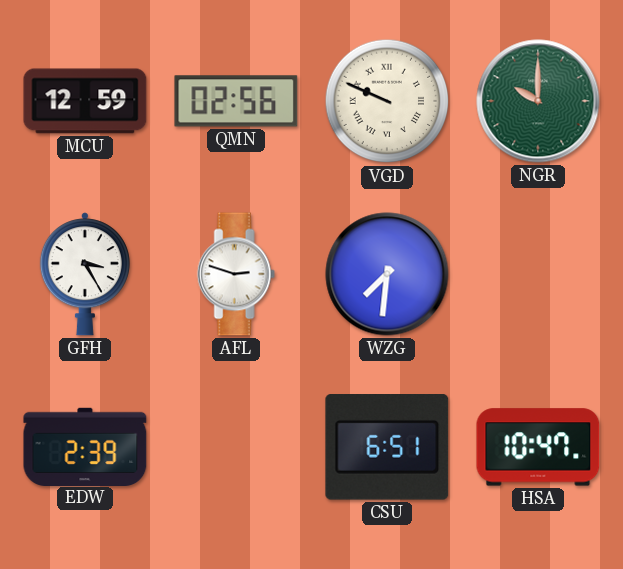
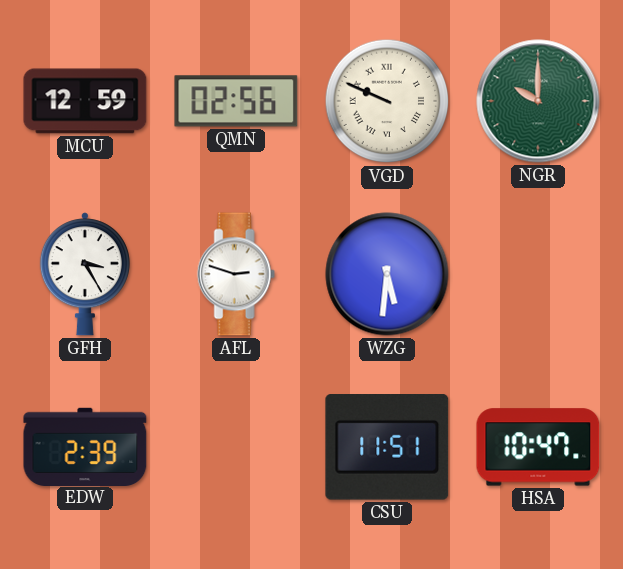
WZG: 7:31 -> 5:31
CSU: 6:51 -> 11:51
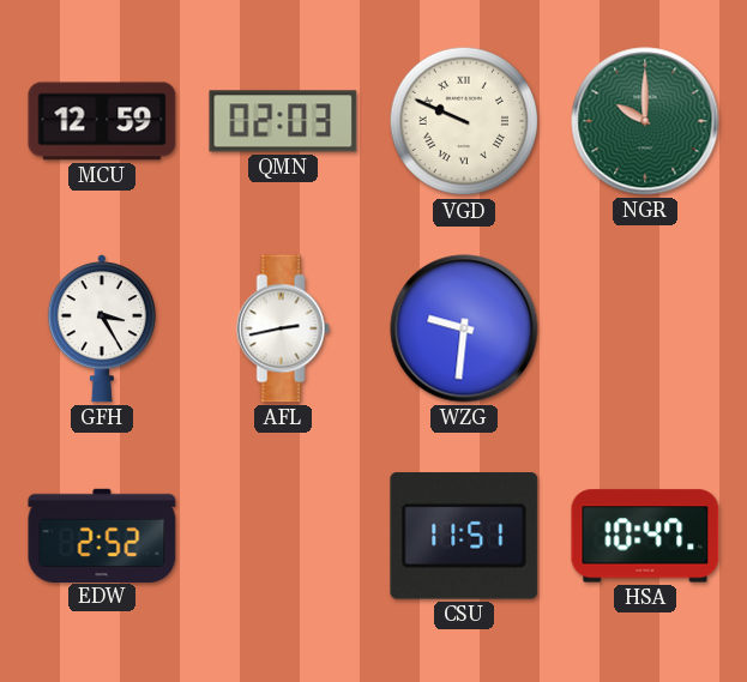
QMN: 02:56 -> 02:03
AFL: 2:48 -> 2:43
WZG: 5:31 -> 9:31
EDW: 2:39 -> 2:52
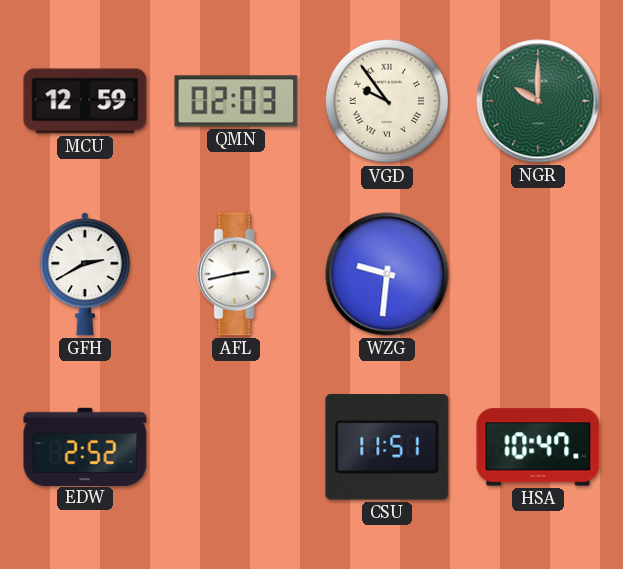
VGD: 9:49 -> 9:54
GFH: 3:25 -> 2:40
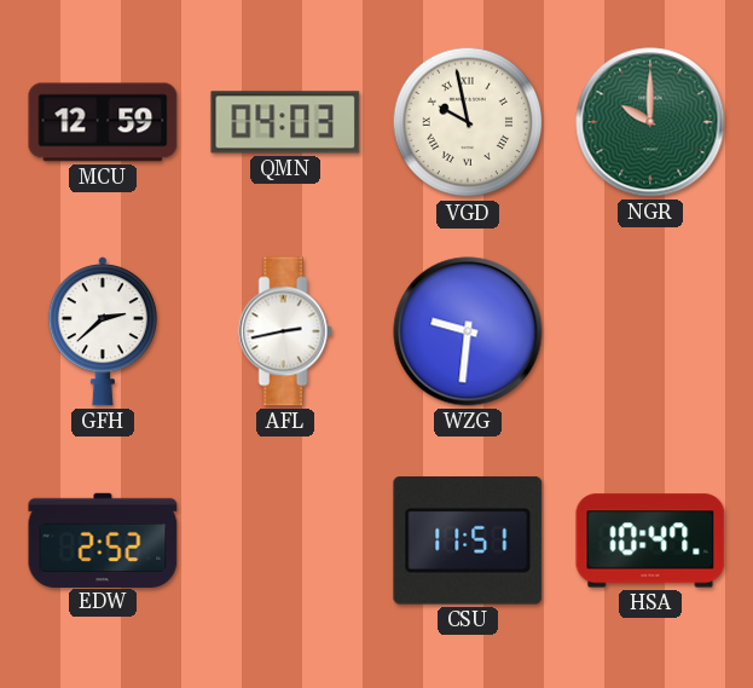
QMN: 02:03 -> 04:03
VGD: 9:54 -> 9:58
GFH: 2:40 -> 2:38
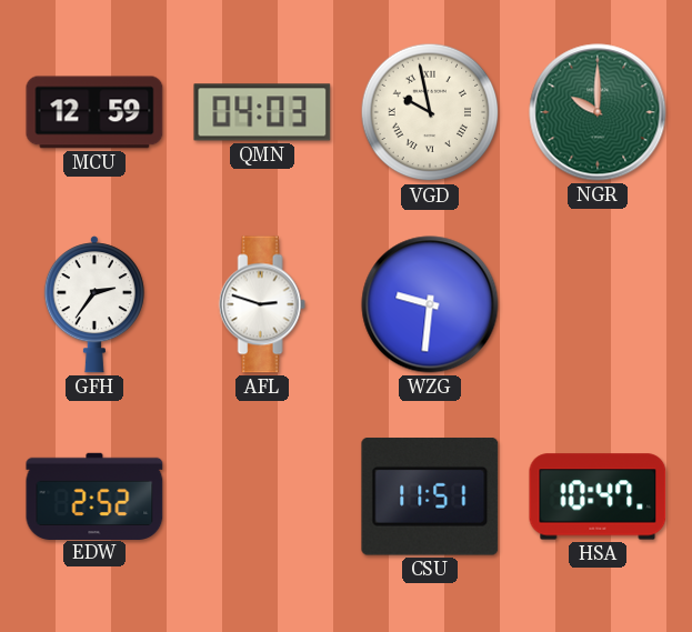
GFH: 2:38 -> 2:36
AFL: 2:43 -> 2:48
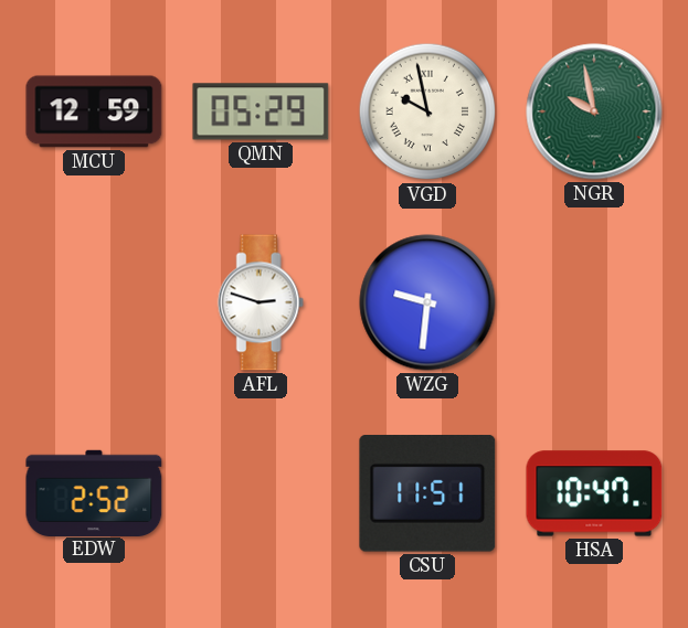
QMN: 04:03 -> 05:29
NGR: 10:00 -> 9:58
GFH: 2:36 -> none
